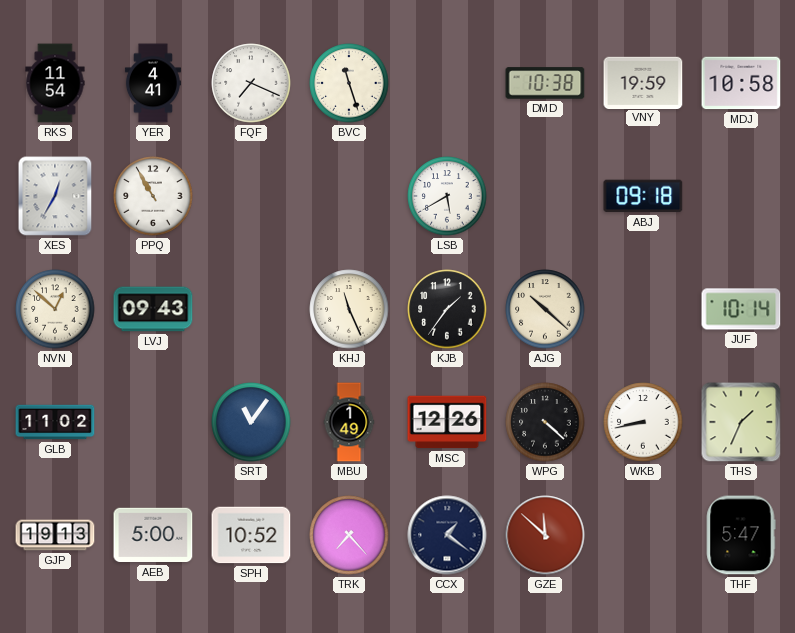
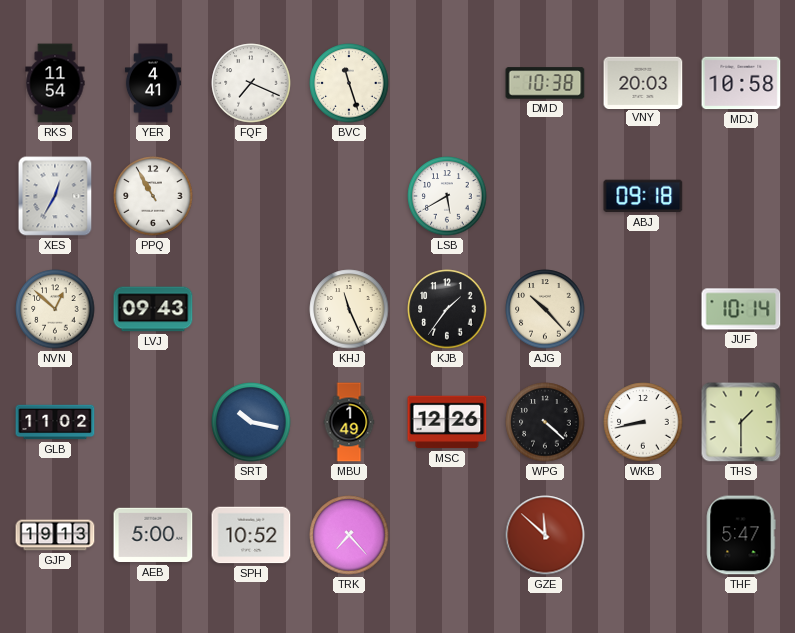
VNY: 19:59 -> 20:03
AJG: 10:22 -> 10:23
SRT: 11:06 -> 10:17
THS: 1:34 -> 1:30
CCX: 1:21 -> none
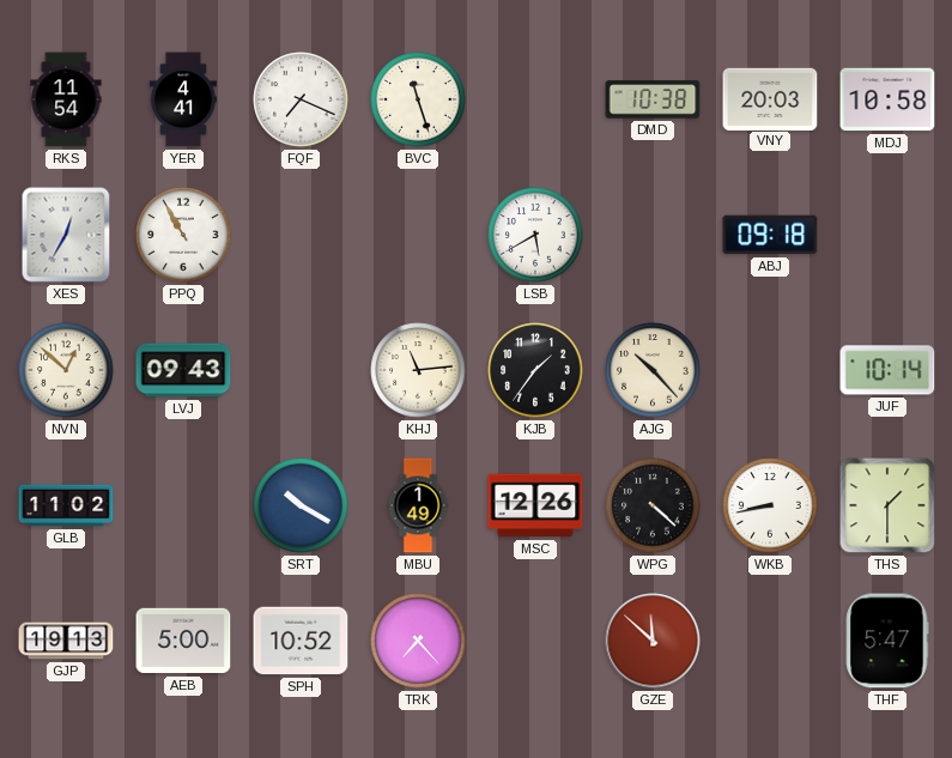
KHJ: 11:26 -> 11:14
SRT: 10:17 -> 10:20
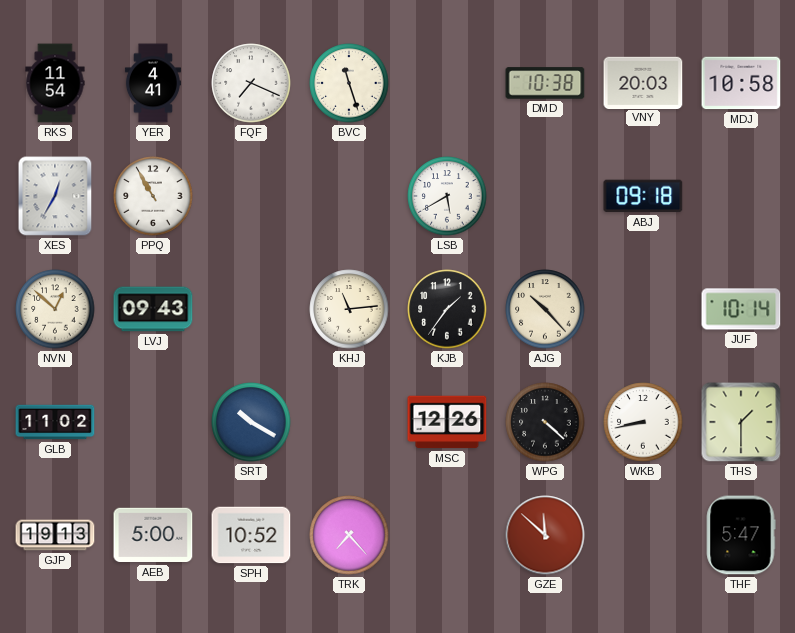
MBU: 1:49 -> none
